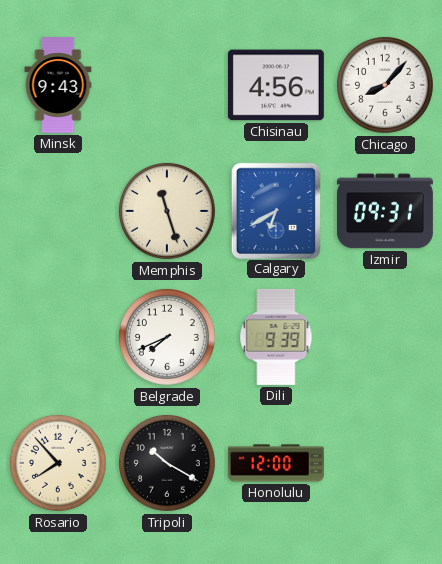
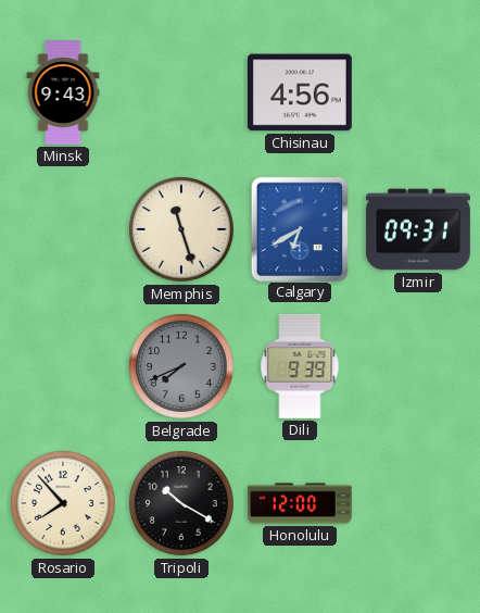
Chicago: 8:07 -> none
Belgrade dial: white -> grey
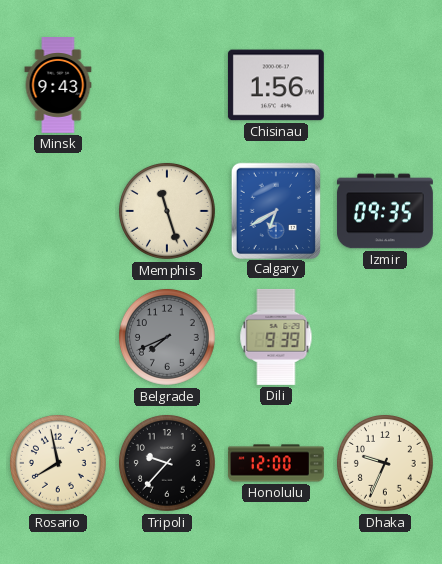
Chisinau: 4:56 -> 1:56
Izmir: 09:31 -> 09:35
Rosario: 7:53 -> 7:58
Tripoli: 10:20 -> 9:37
Dhaka: none -> 9:34
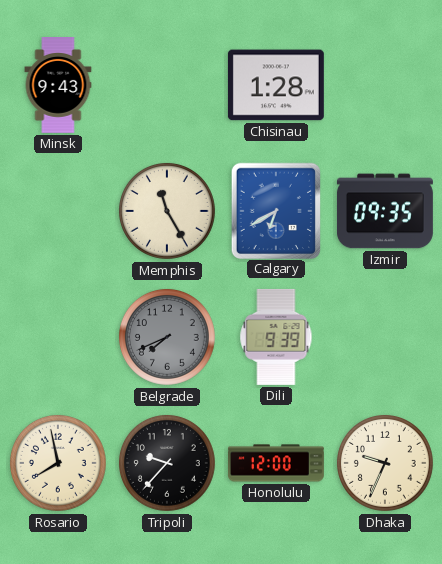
Chisinau: 1:56 -> 1:28
Memphis: 11:27 -> 11:25
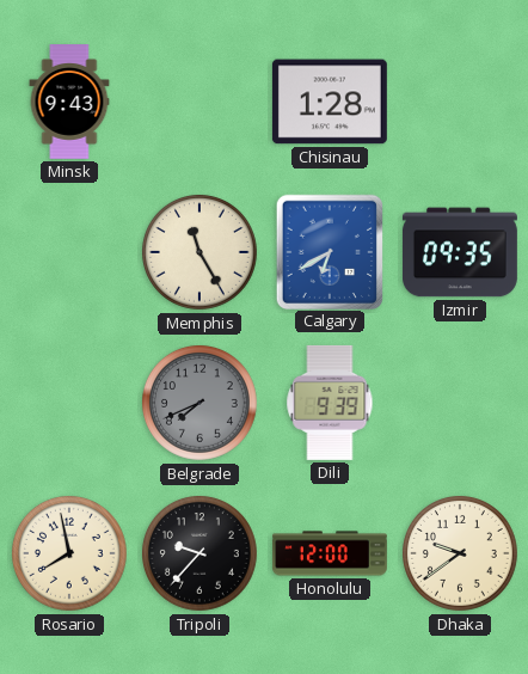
Dhaka: 9:34 -> 9:39
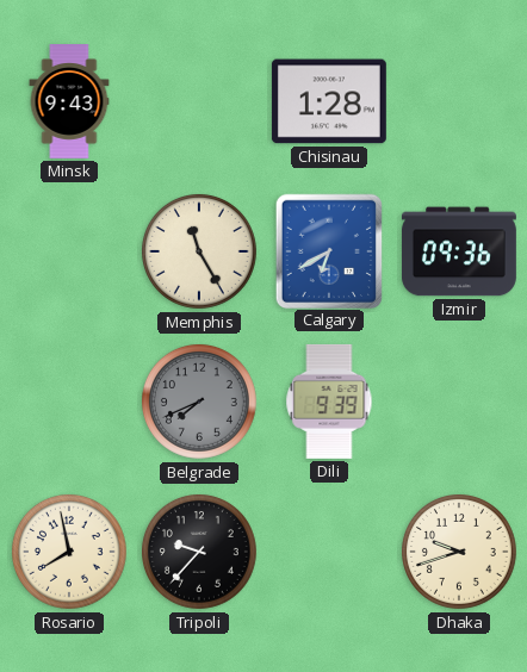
Izmir: 09:35 -> 09:36
Honolulu: 12:00 -> none
Dhaka: 9:39 -> 9:42
